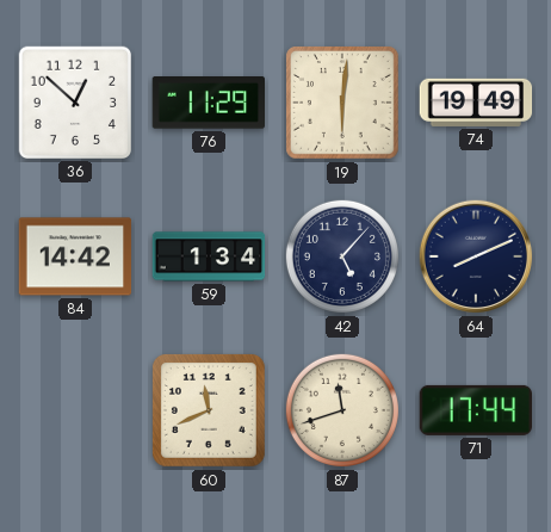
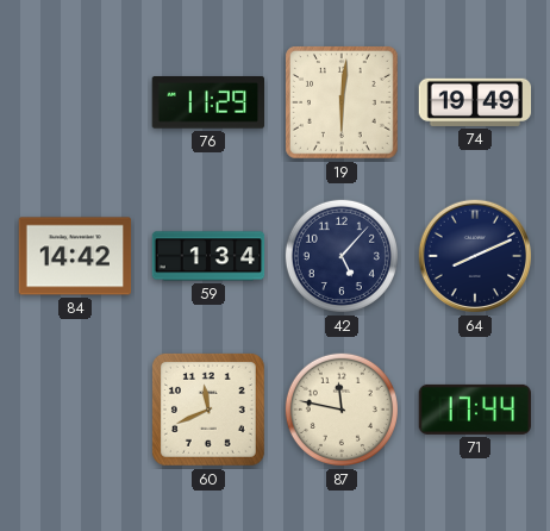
36: 12:52 -> none
87: 11:42 -> 11:47
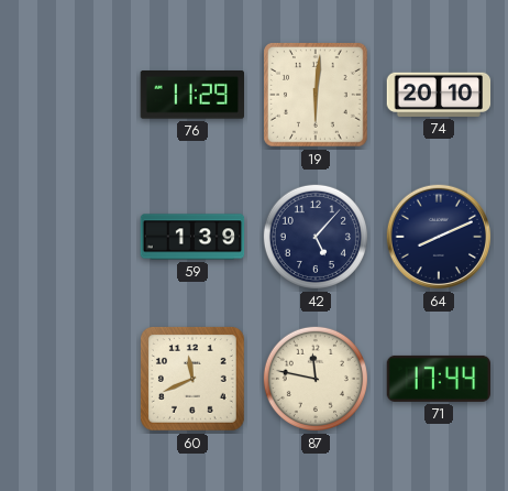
74: 19:49 -> 20:10
84: 14:42 -> none
59: 1:34 -> 1:39
